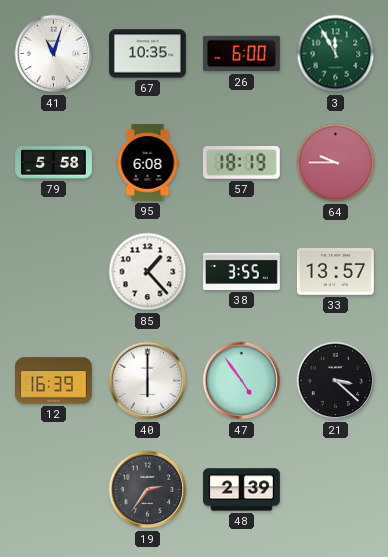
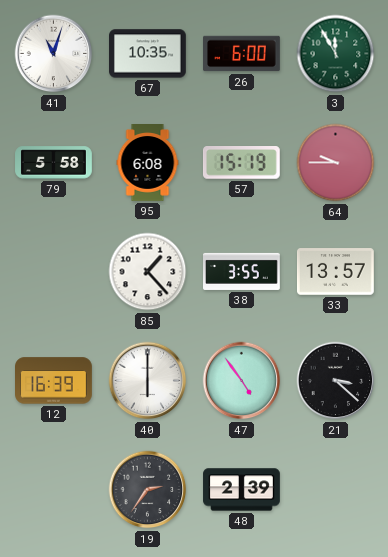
57: 18:19 -> 15:19
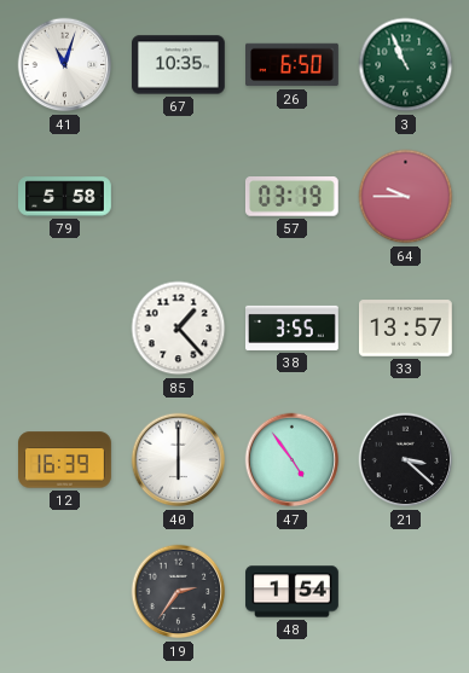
26: 6:00 -> 6:50
3: 11:55 -> 10:56
95: 6:08 -> none
57: 15:19 -> 03:19
48: 2:39 -> 1:54
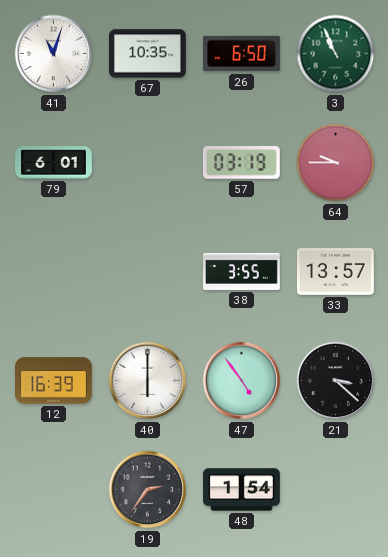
79: 5:58 -> 6:01
85: 1:23 -> none
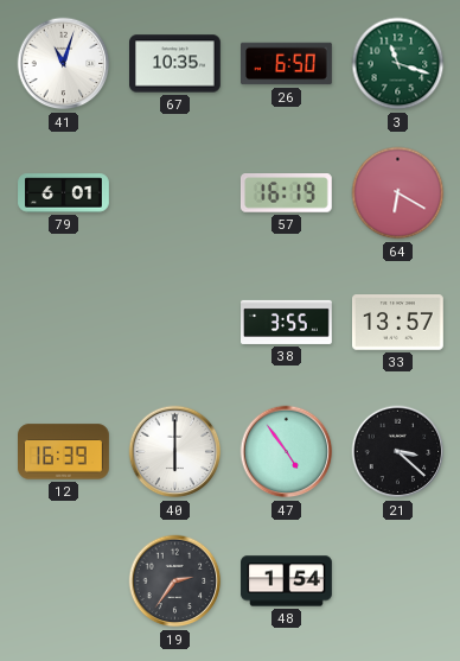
3: 10:56 -> 11:18
57: 03:19 -> 16:19
64: 9:45 -> 6:20
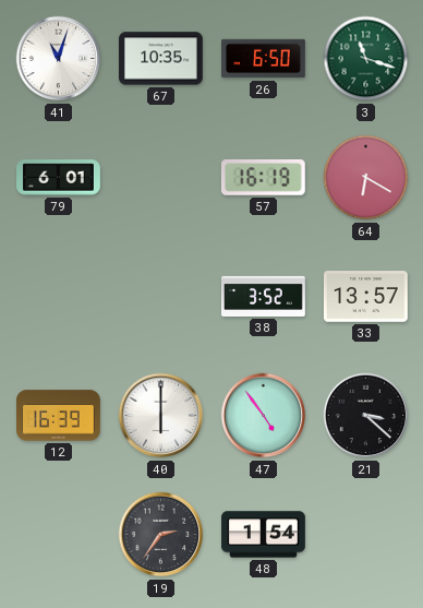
38: 3:55 -> 3:52
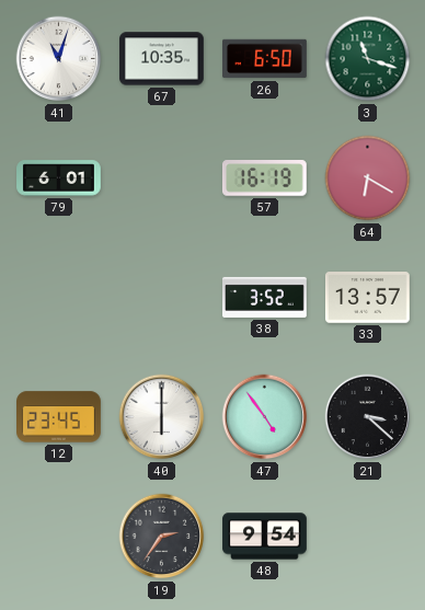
12: 16:39 -> 23:45
48: 1:54 -> 9:54
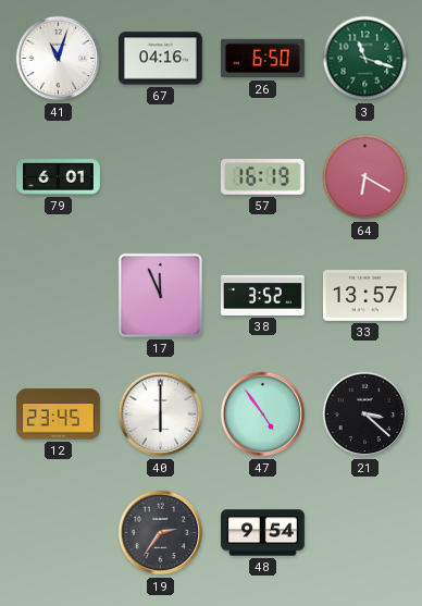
67: 10:35 -> 04:16
17: none -> 11:56
